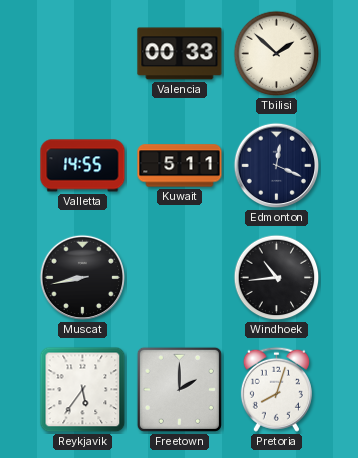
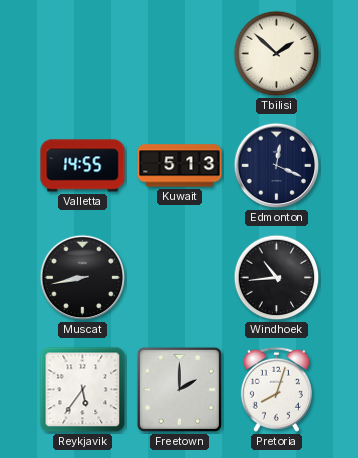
Valencia: 00:33 -> none
Kuwait: 5:11 -> 5:13
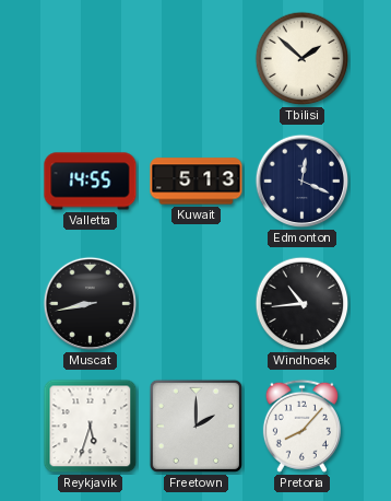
Reykjavik: 5:36 -> 5:33
Pretoria: 8:03 -> 8:07
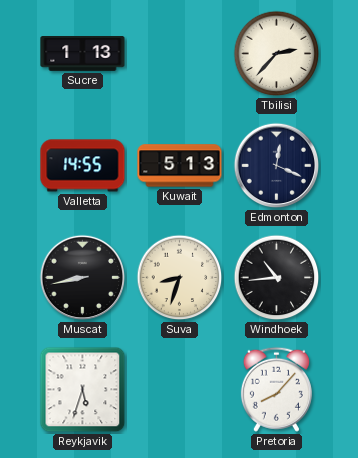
Sucre: none -> 1:13
Tbilisi: 1:52 -> 2:37
Suva: none -> 8:33
Freetown: 2:00 -> none
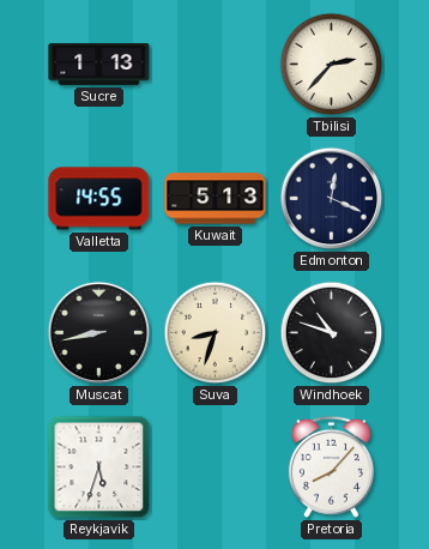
Windhoek: 10:44 -> 10:48
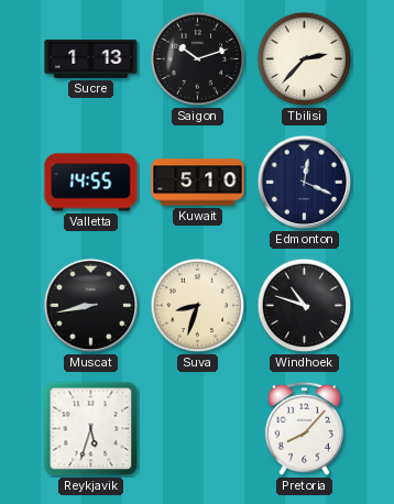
Saigon: none -> 10:12
Kuwait: 5:13 -> 5:10
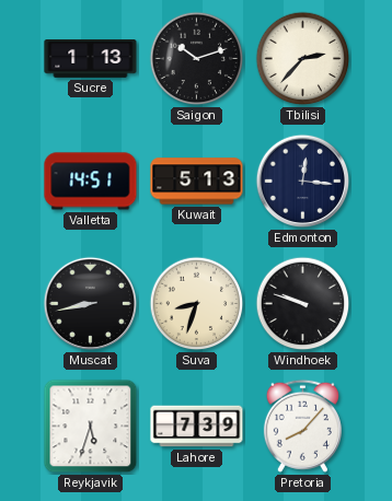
Valletta: 14:55 -> 14:51
Kuwait: 5:10 -> 5:13
Edmonton: 12:19 -> 12:16
Windhoek: 10:48 -> 9:48
Lahore: none -> 7:39
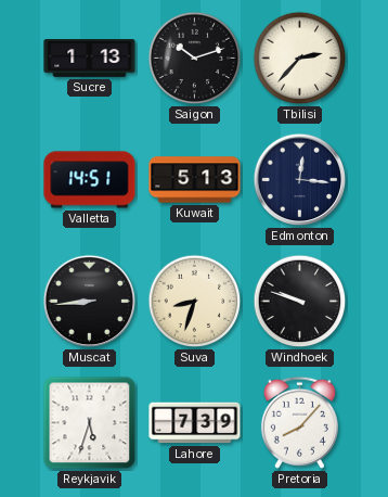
Muscat: 8:43 -> 8:44
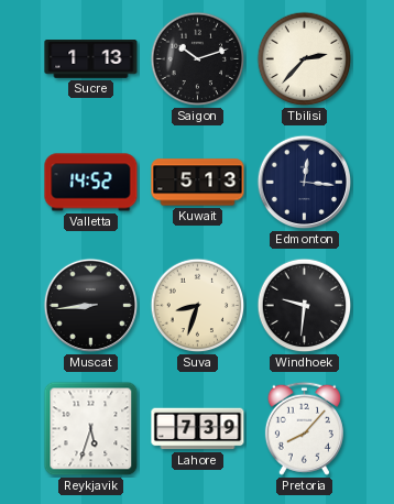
Valletta: 14:51 -> 14:52
Windhoek: 9:48 -> 9:31
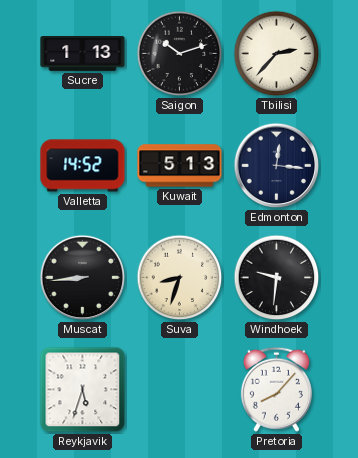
Lahore: 7:39 -> none
